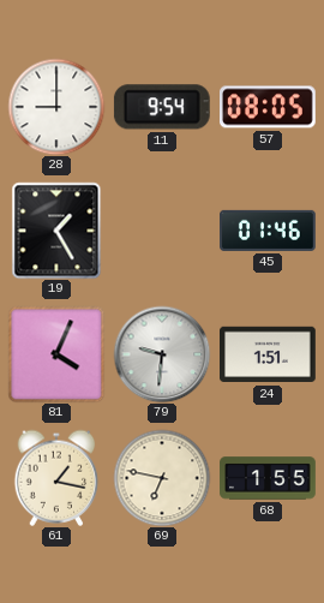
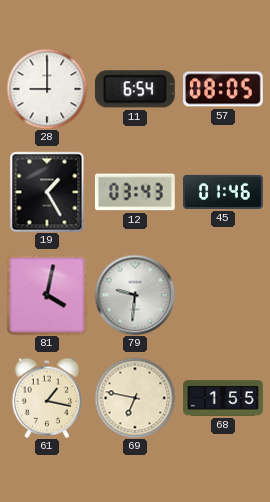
11: 9:54 -> 6:54
12: none -> 03:43
81: 4:04 -> 4:02
24: 1:51 -> none
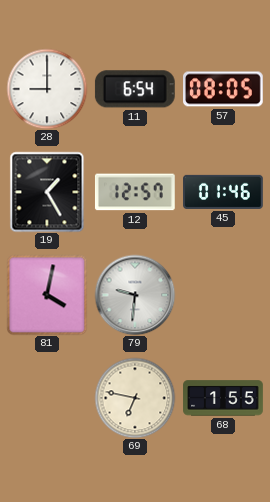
12: 03:43 -> 12:57
61: 1:17 -> none
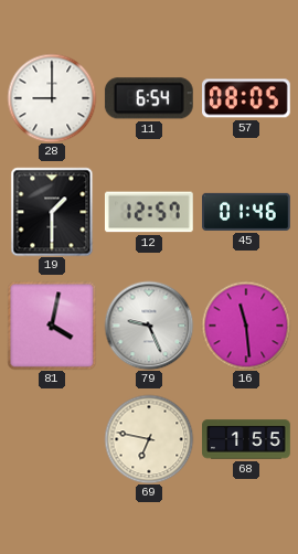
19: 1:25 -> 1:30
79: 9:31 -> 9:26
16: none -> 11:29
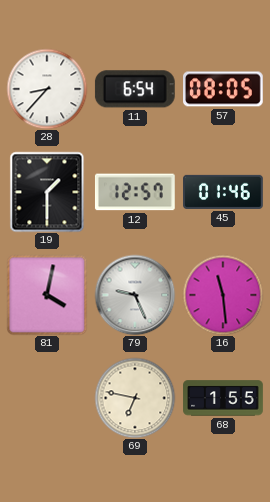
28: 9:00 -> 8:37
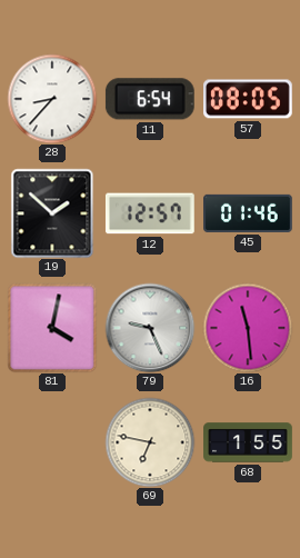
19: 1:30 -> 1:52
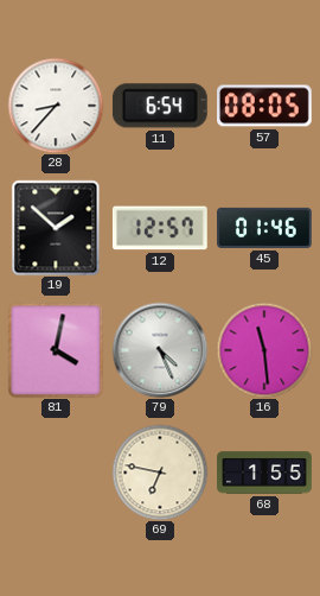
79: 9:26 -> 4:26
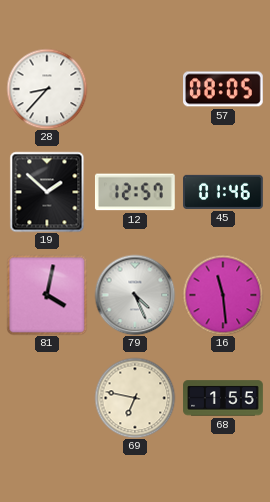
11: 6:54 -> none
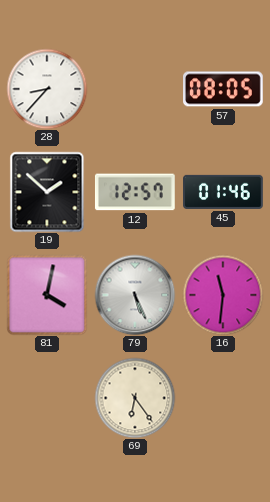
79: 4:26 -> 5:26
16: 11:29 -> 11:31
69: 6:47 -> 6:24
68: 1:55 -> none
